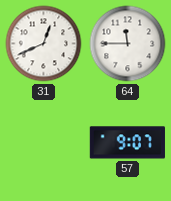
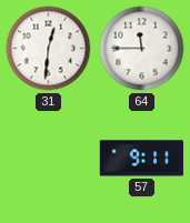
31: 12:41 -> 12:31
57: 9:07 -> 9:11
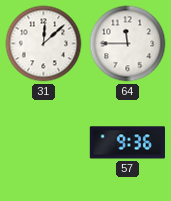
31: 12:31 -> 12:08
57: 9:11 -> 9:36
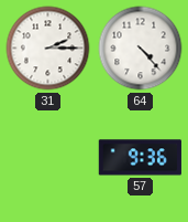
31: 12:08 -> 2:15
64: 11:45 -> 4:23
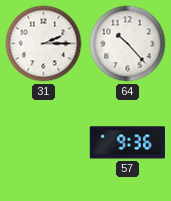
64: 4:23 -> 10:23
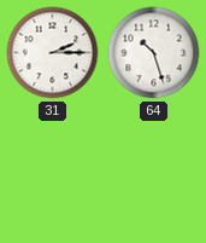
64: 10:23 -> 10:27
57: 9:36 -> none
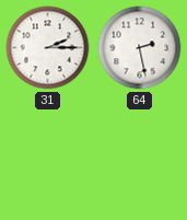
64: 10:27 -> 2:28
